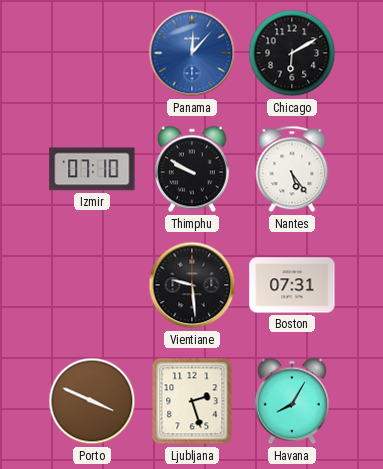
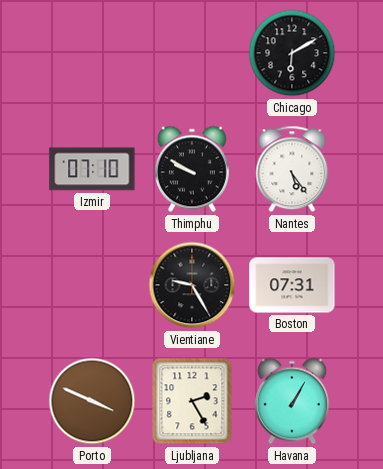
Panama: 12:07 -> none
Vientiane: 9:29 -> 9:25
Ljubljana: 2:27 -> 2:25
Havana: 8:05 -> 1:05
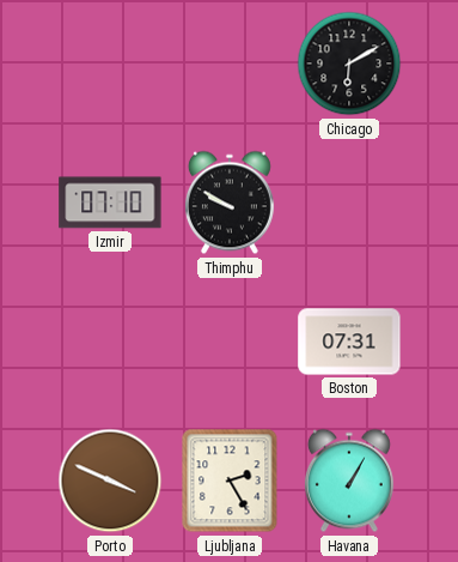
Nantes: 5:24 -> none
Vientiane: 9:25 -> none
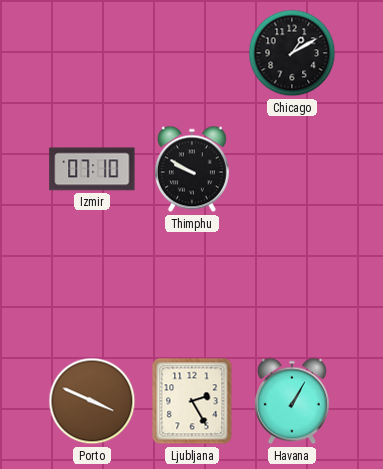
Chicago: 6:10 -> 1:10
Boston: 07:31 -> none
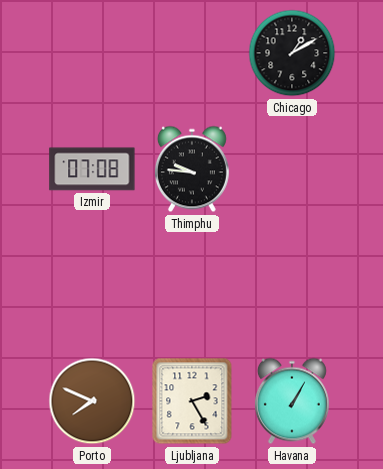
Izmir: 07:10 -> 07:08
Thimphu: 9:50 -> 9:46
Porto: 3:49 -> 7:49
